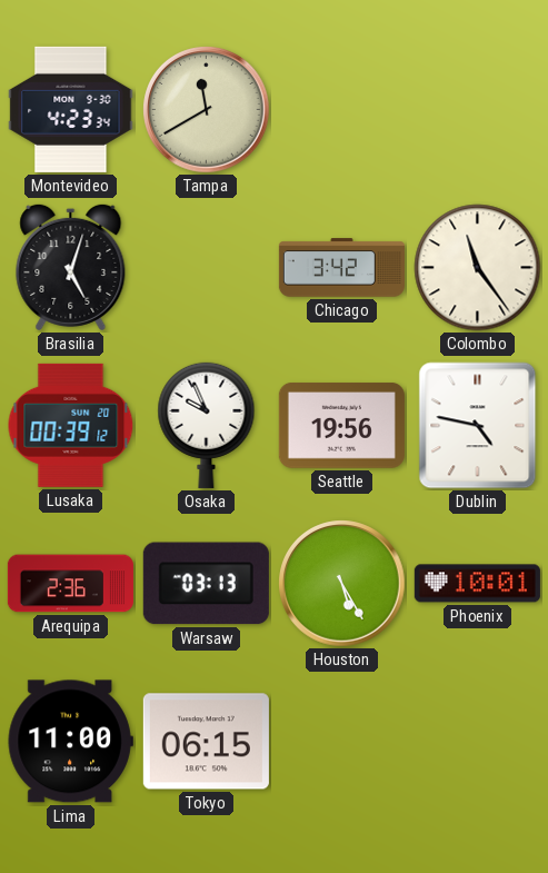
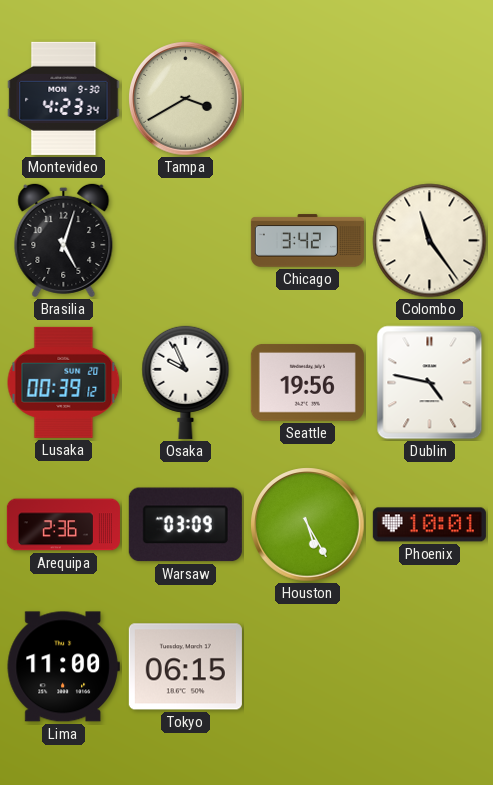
Tampa: 11:40 -> 3:40
Warsaw: 03:13 -> 03:09
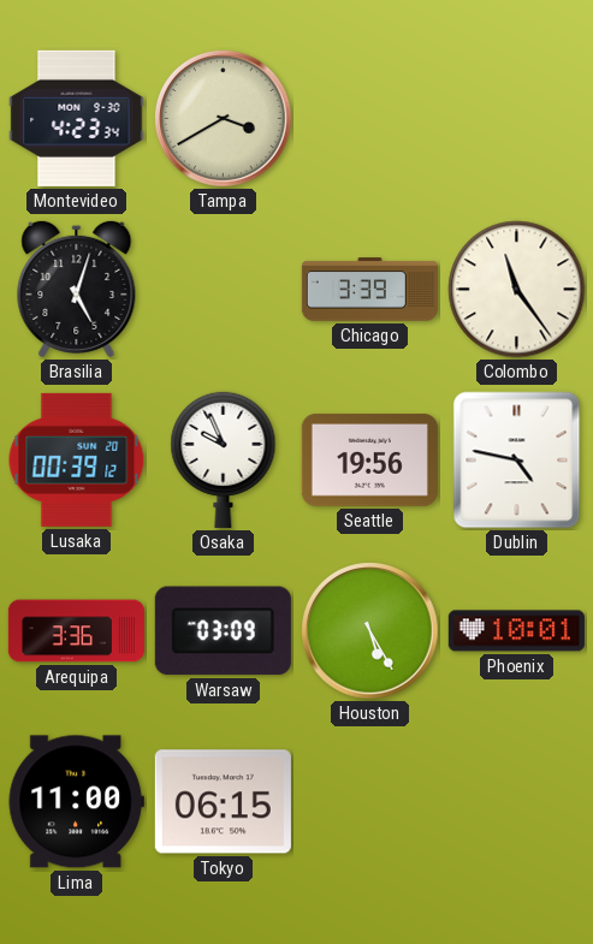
Chicago: 3:42 -> 3:39
Arequipa: 2:36 -> 3:36
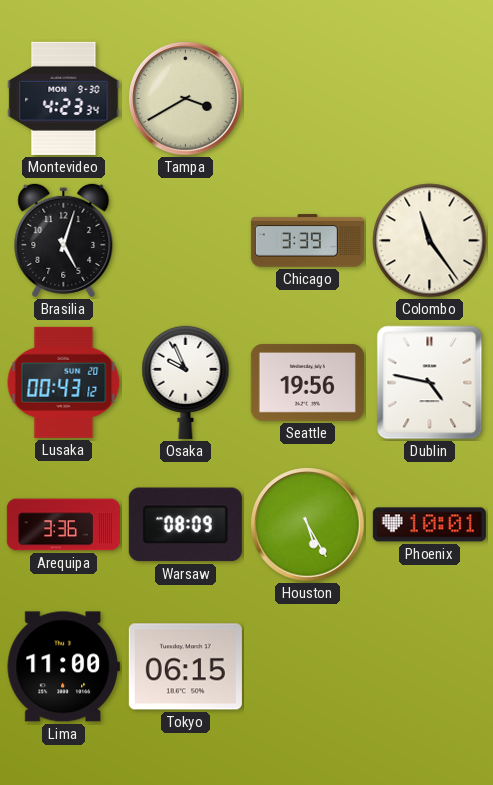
Lusaka: 00:39 -> 00:43
Warsaw: 03:09 -> 08:09
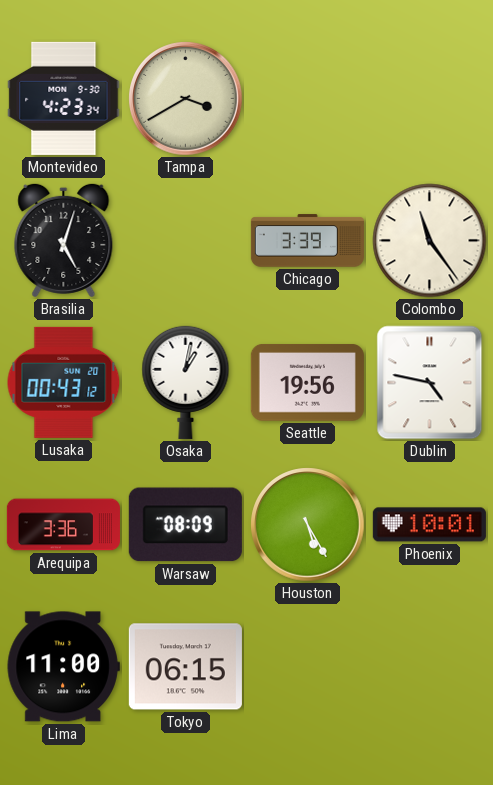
Osaka: 9:56 -> 1:02
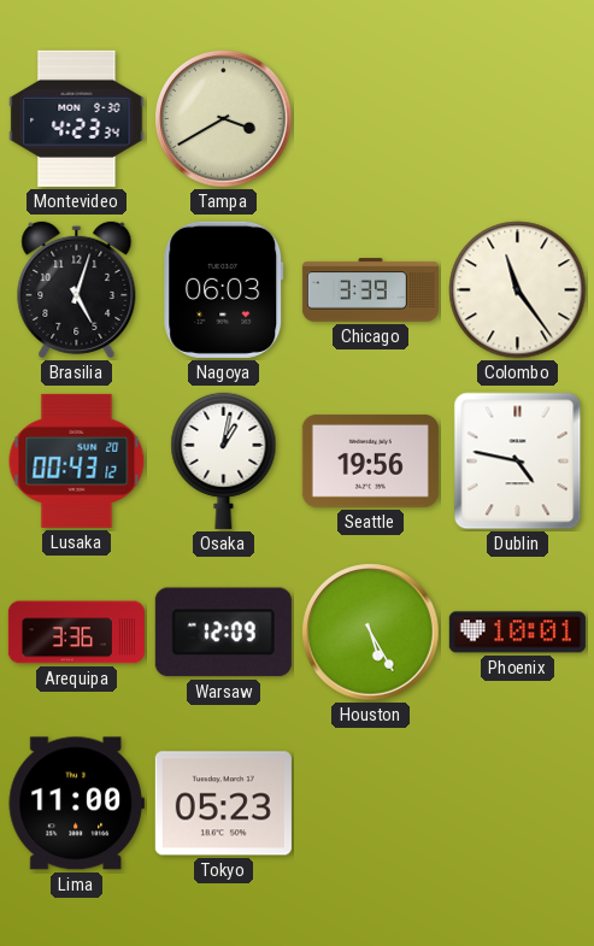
Nagoya: none -> 06:03
Warsaw: 08:09 -> 12:09
Tokyo: 06:15 -> 05:23
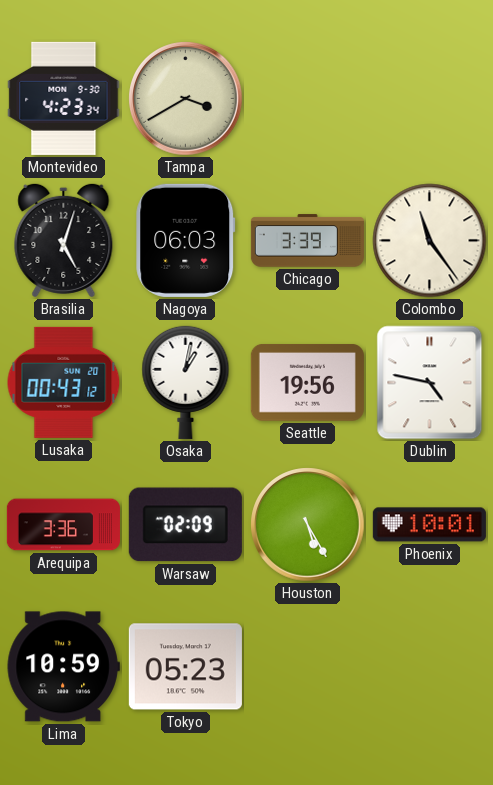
Warsaw: 12:09 -> 02:09
Lima: 11:00 -> 10:59
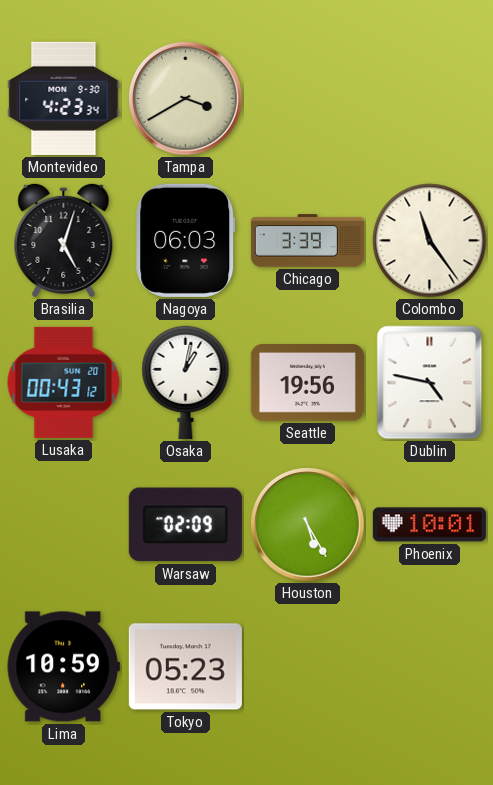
Arequipa: 3:36 -> none
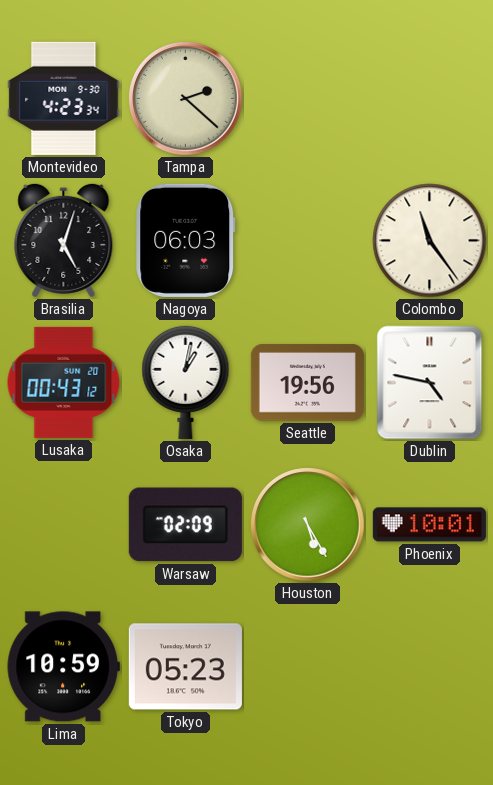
Tampa: 3:40 -> 2:22
Chicago: 3:39 -> none
